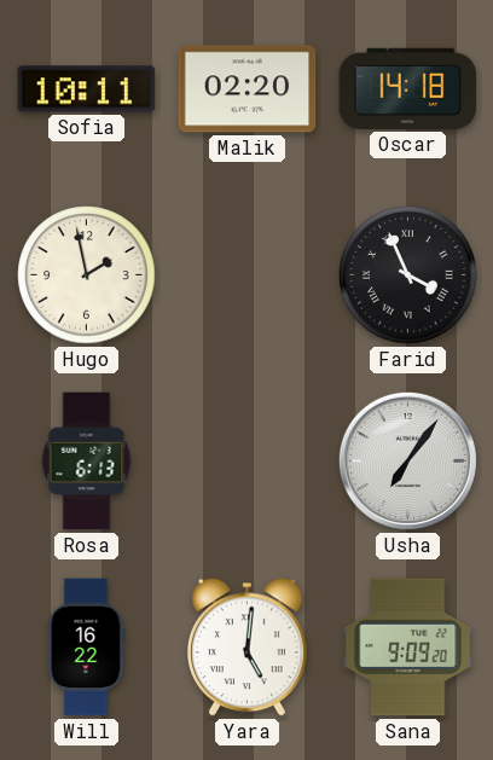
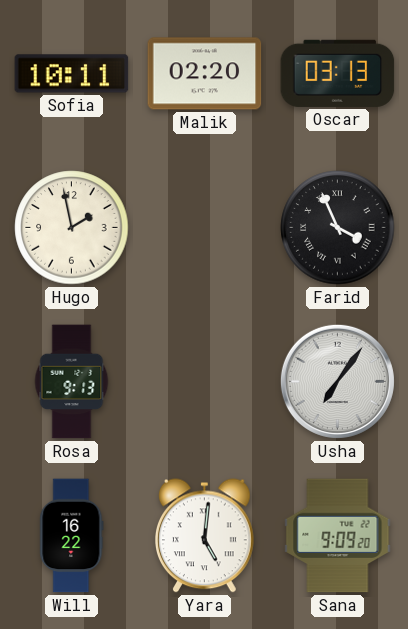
Oscar: 14:18 -> 03:13
Rosa: 6:13 -> 9:13
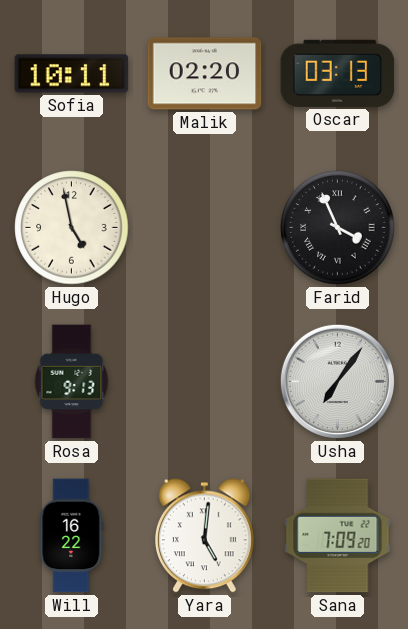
Hugo: 1:58 -> 4:58
Sana: 9:09 -> 7:09
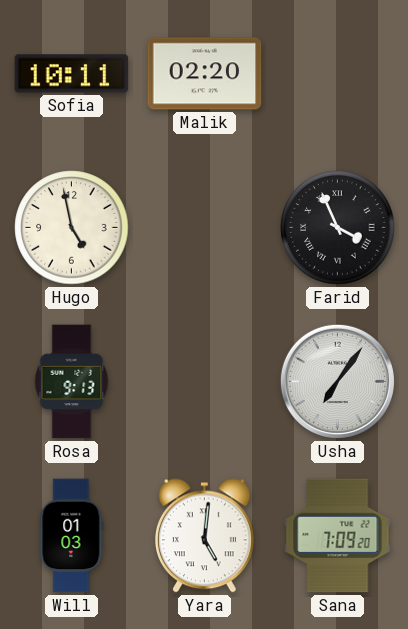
Oscar: 03:13 -> none
Will: 16:22 -> 01:03
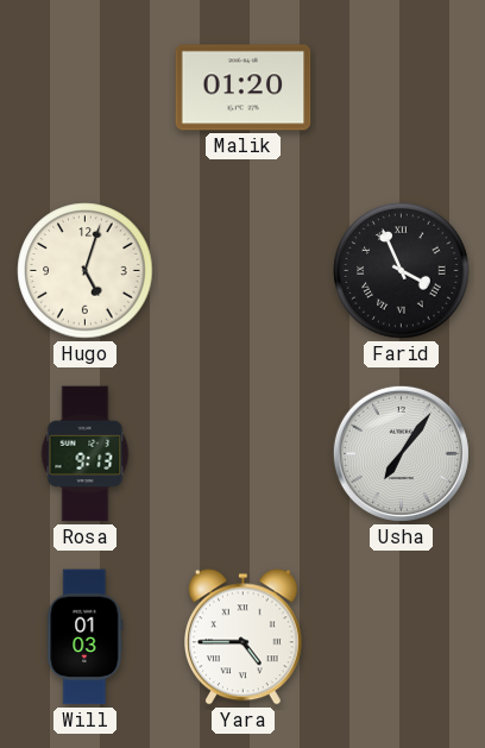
Sofia: 10:11 -> none
Malik: 02:20 -> 01:20
Hugo: 4:58 -> 5:03
Yara: 5:01 -> 4:45
Sana: 7:09 -> none
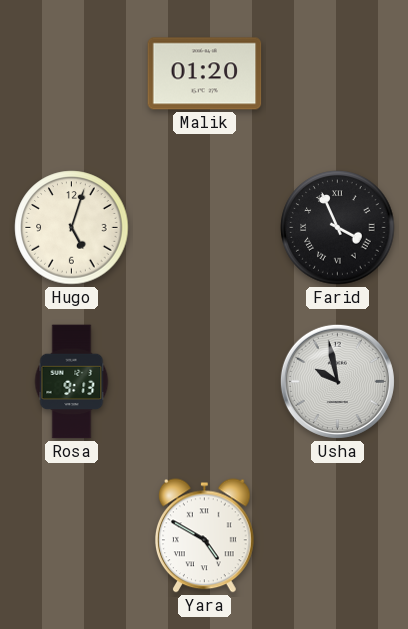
Usha: 7:06 -> 9:58
Will: 01:03 -> none
Yara: 4:45 -> 4:50
